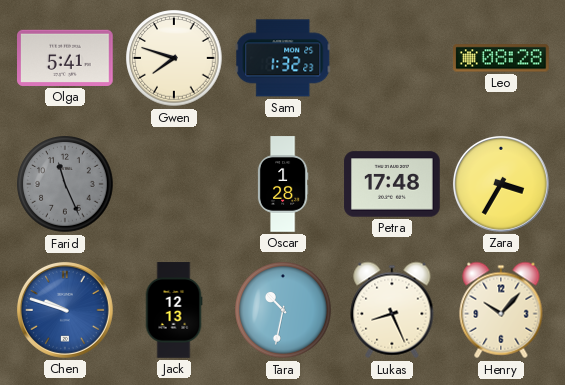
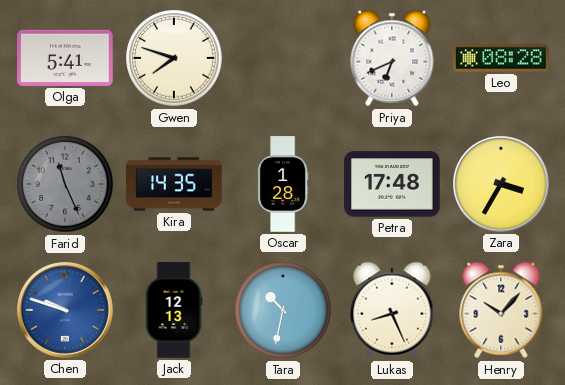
Sam: 1:32 -> none
Priya: none -> 6:41
Kira: none -> 14:35
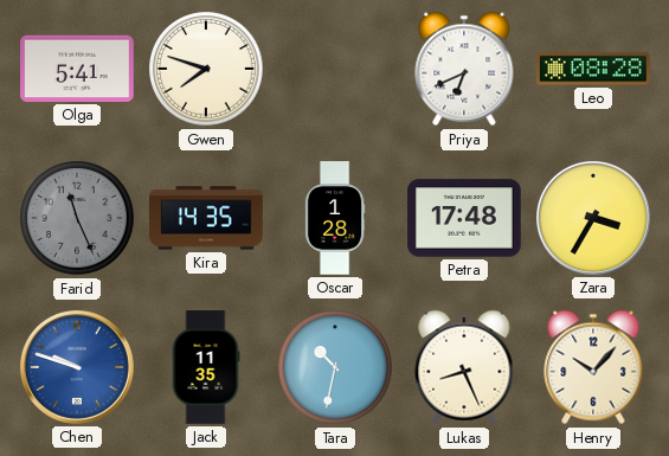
Jack: 12:13 -> 11:35
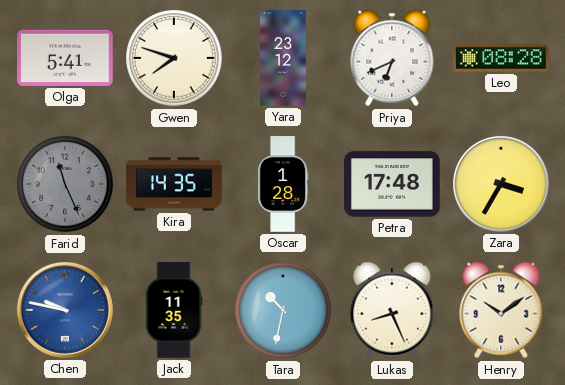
Yara: none -> 23:12
Chen: 9:48 -> 9:47
Henry: 10:07 -> 10:09
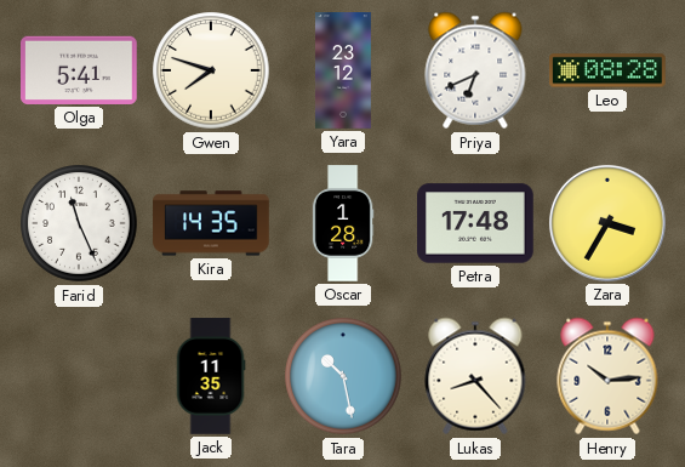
Farid dial: grey -> white
Chen: 9:47 -> none
Tara: 10:32 -> 10:28
Lukas: 8:26 -> 8:23
Henry: 10:09 -> 10:14
